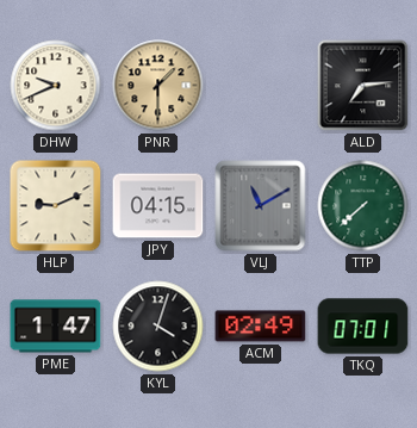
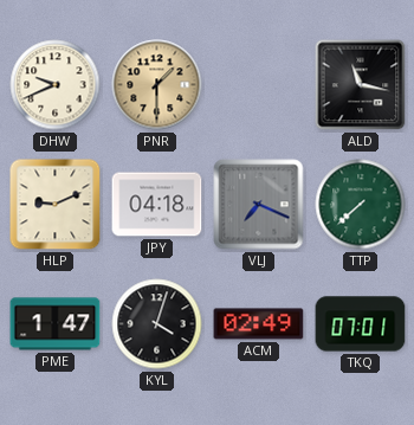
ALD: 7:14 -> 11:17
JPY: 04:15 -> 04:18
VLJ: 11:10 -> 7:19
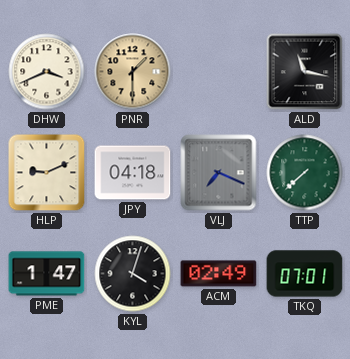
DHW: 9:41 -> 3:41
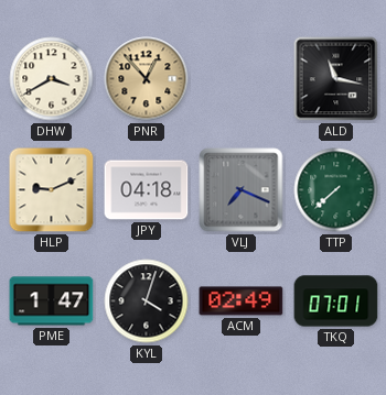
DHW: 3:41 -> 3:40
PNR: 1:30 -> 12:53
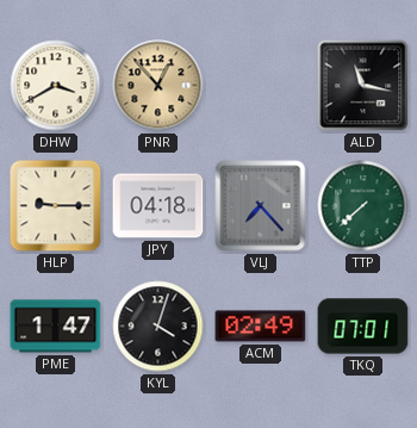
HLP: 9:11 -> 9:15
VLJ: 7:19 -> 7:23
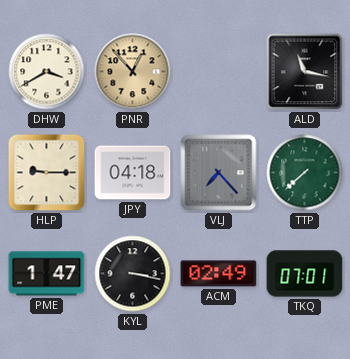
KYL: 4:03 -> 3:17
